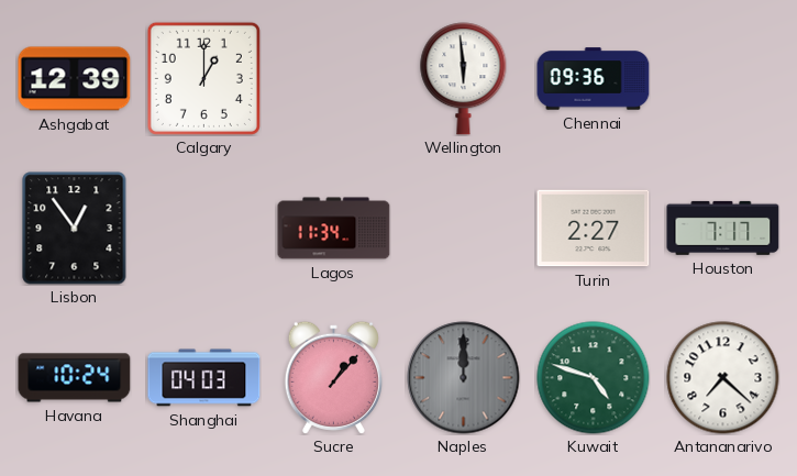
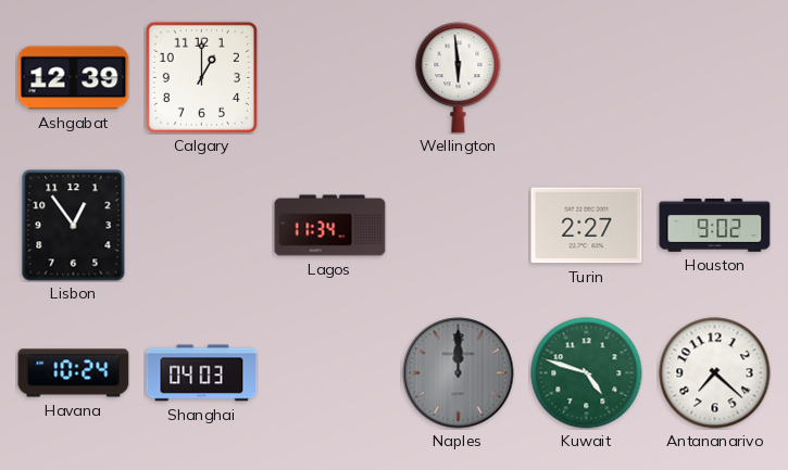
Chennai: 09:36 -> none
Houston: 7:17 -> 9:02
Sucre: 1:07 -> none
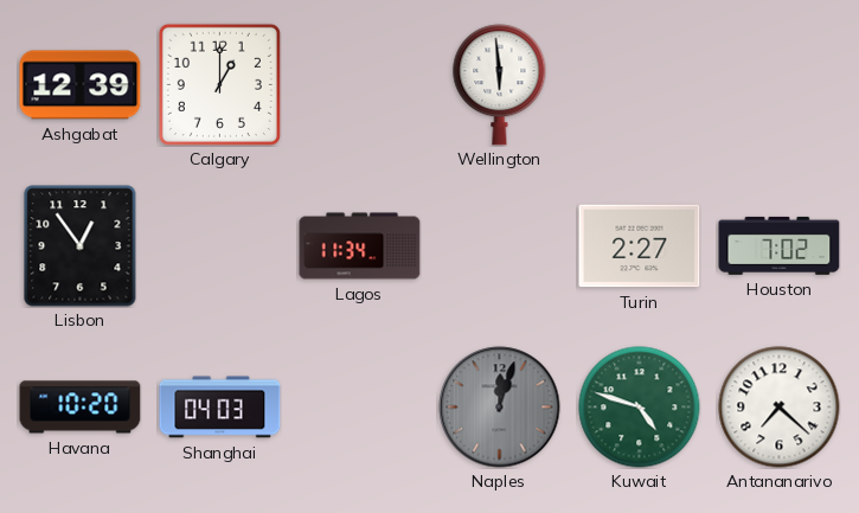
Houston: 9:02 -> 7:02
Havana: 10:24 -> 10:20
Naples: 12:00 -> 12:03
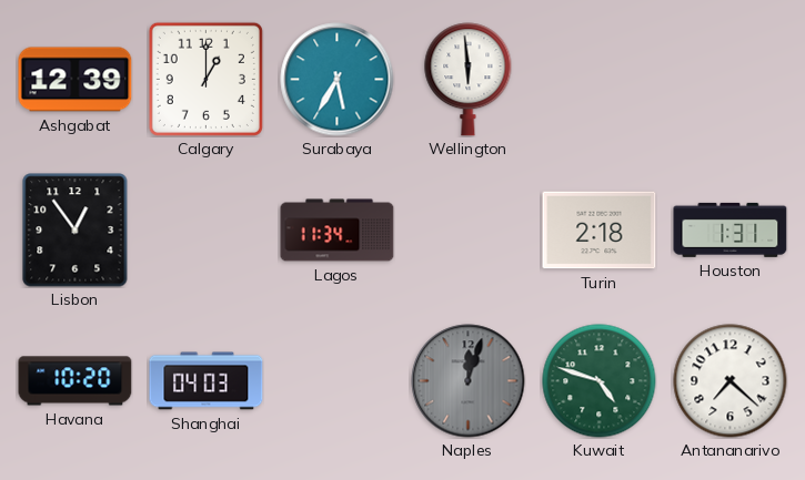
Surabaya: none -> 5:35
Turin: 2:27 -> 2:18
Houston: 7:02 -> 1:31
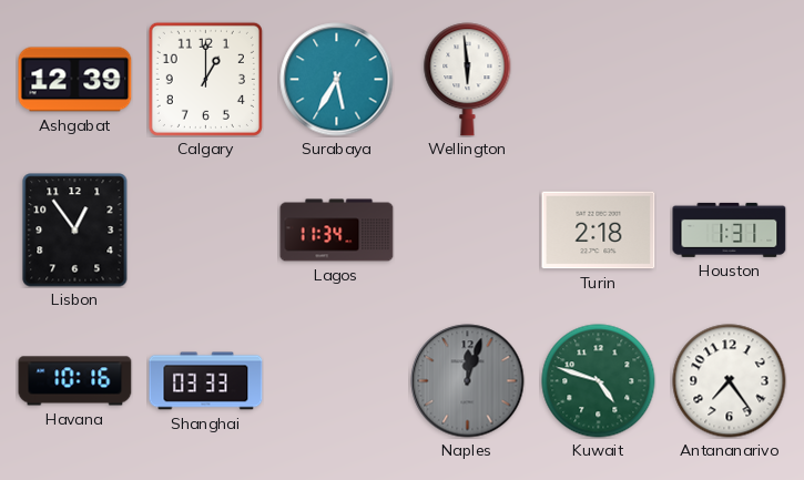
Havana: 10:20 -> 10:16
Shanghai: 04:03 -> 03:33
Antananarivo: 7:22 -> 7:24
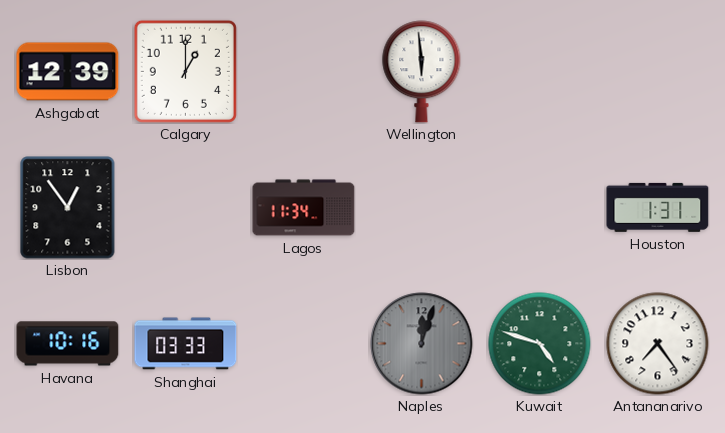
Surabaya: 5:35 -> none
Turin: 2:18 -> none
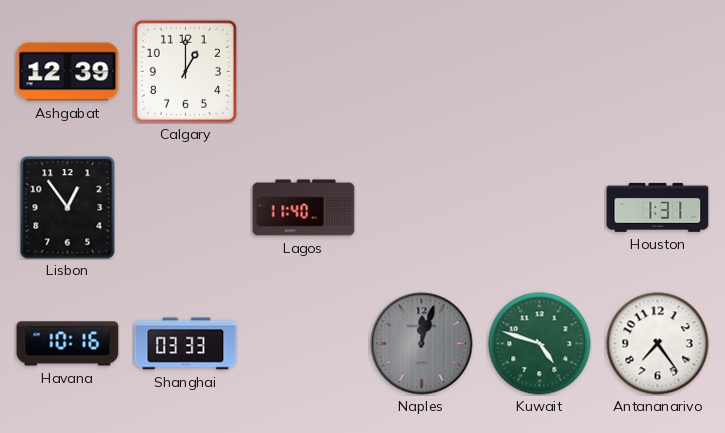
Wellington: 5:59 -> none
Lagos: 11:34 -> 11:40
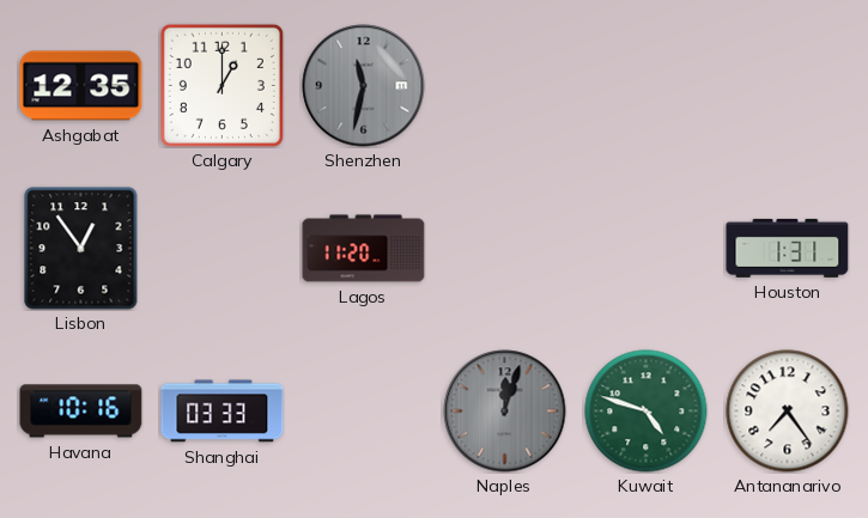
Ashgabat: 12:39 -> 12:35
Shenzhen: none -> 11:32
Lagos: 11:40 -> 11:20
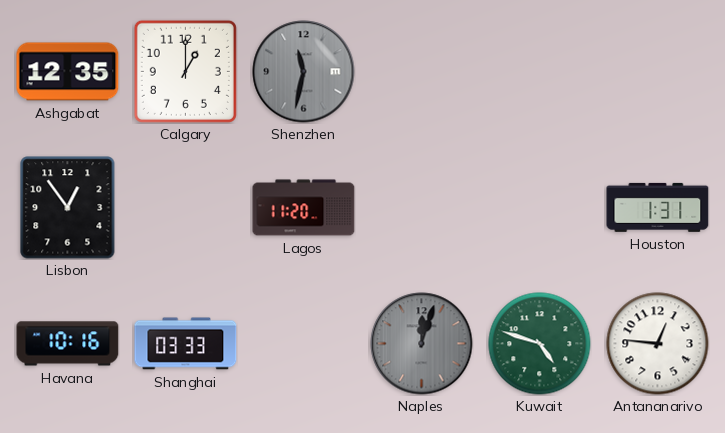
Antananarivo: 7:24 -> 12:46
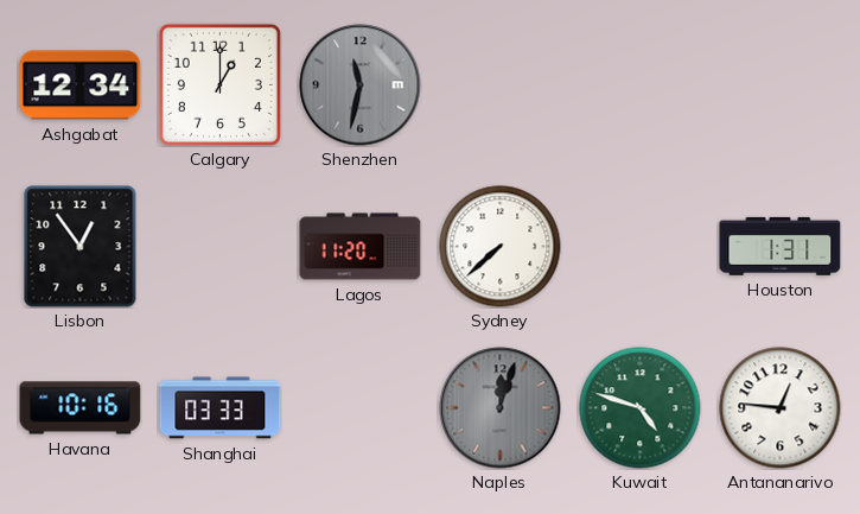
Ashgabat: 12:35 -> 12:34
Sydney: none -> 7:38
